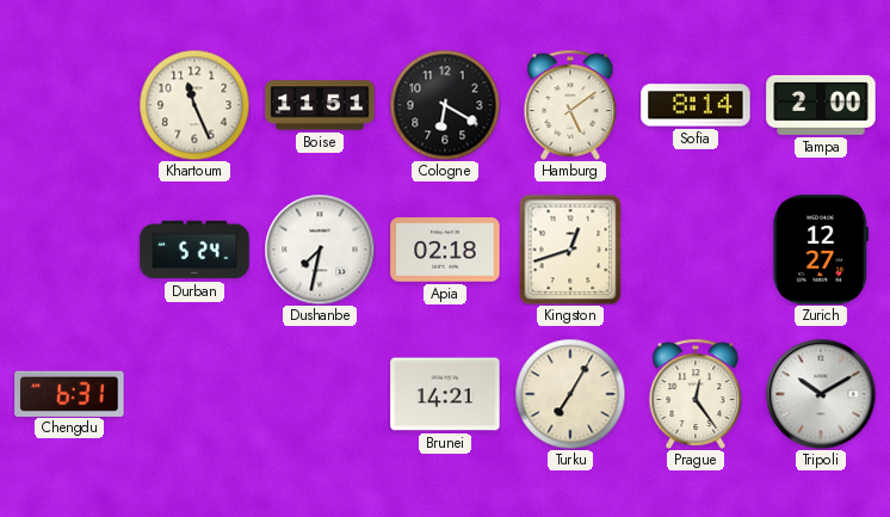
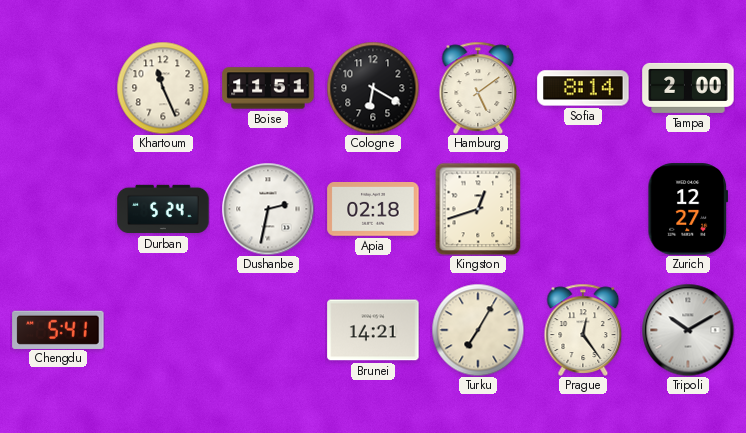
Dushanbe: 7:32 -> 2:32
Chengdu: 6:31 -> 5:41
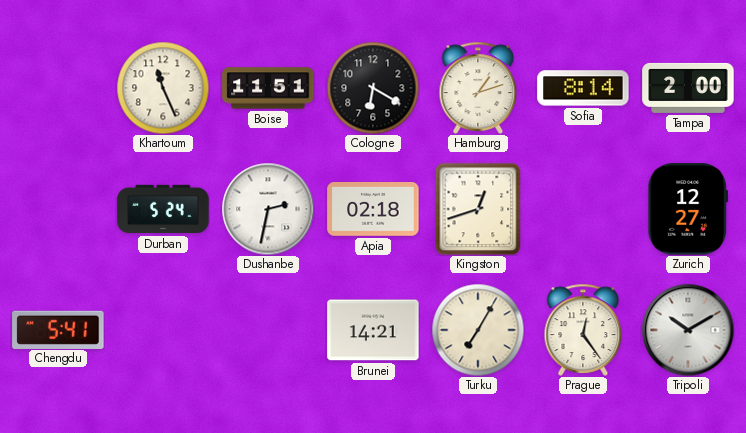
Hamburg: 5:09 -> 1:12
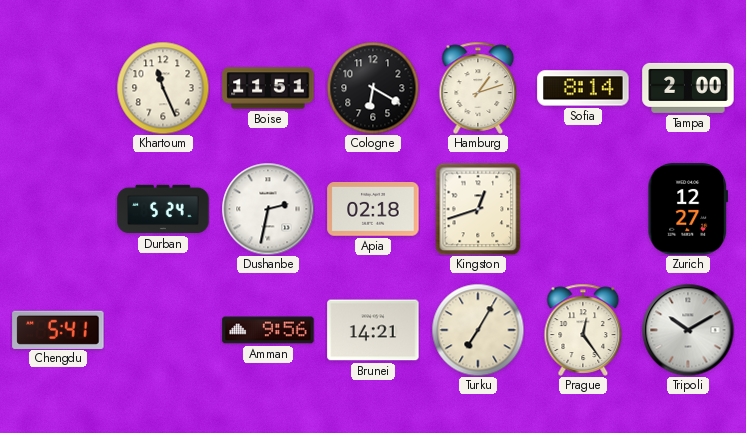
Amman: none -> 9:56
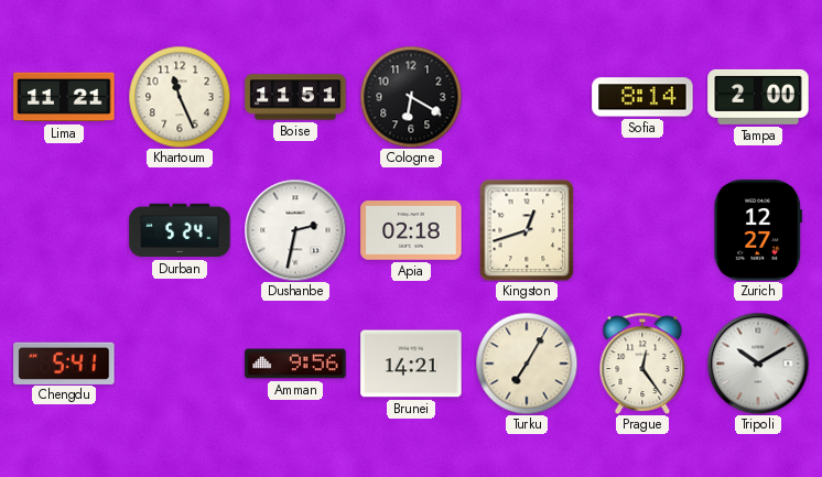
Lima: none -> 11:21
Hamburg: 1:12 -> none
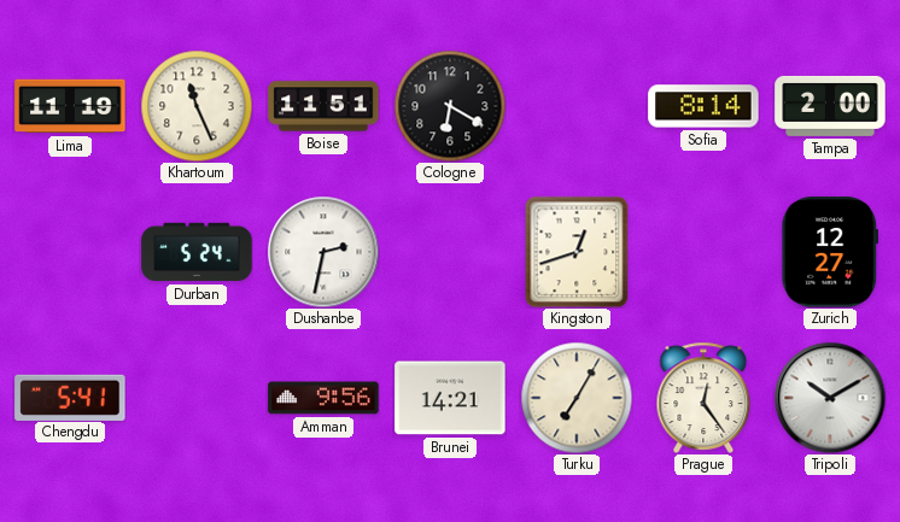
Lima: 11:21 -> 11:19
Apia: 02:18 -> none
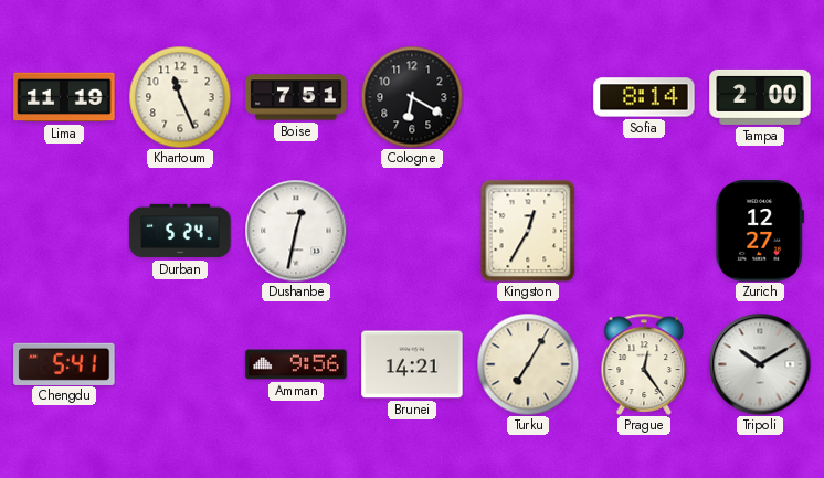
Boise: 11:51 -> 7:51
Dushanbe: 2:32 -> 12:32
Kingston: 12:42 -> 12:35
